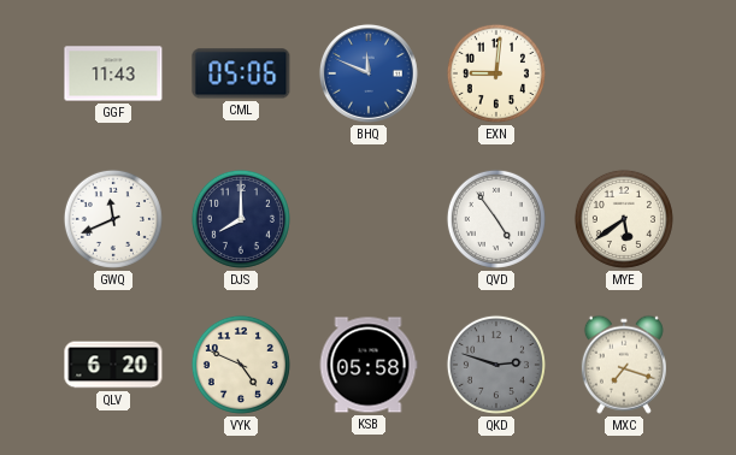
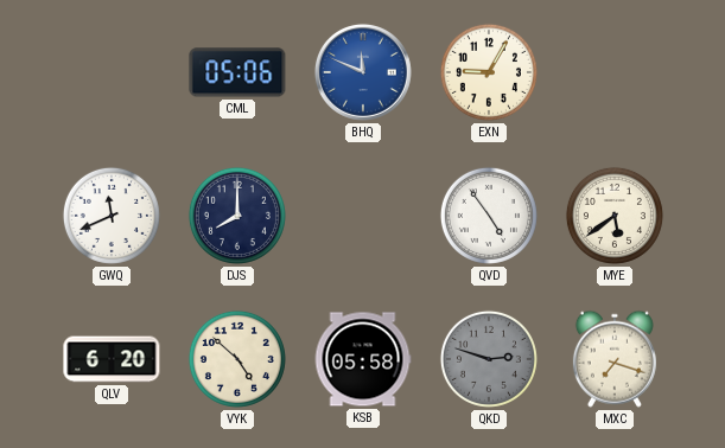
GGF: 11:43 -> none
EXN: 9:01 -> 9:05
VYK: 4:49 -> 4:52
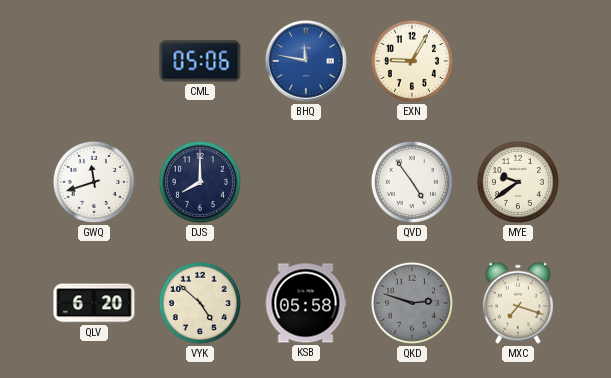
BHQ: 11:49 -> 11:47
GWQ: 11:41 -> 11:42
MYE: 5:39 -> 9:39
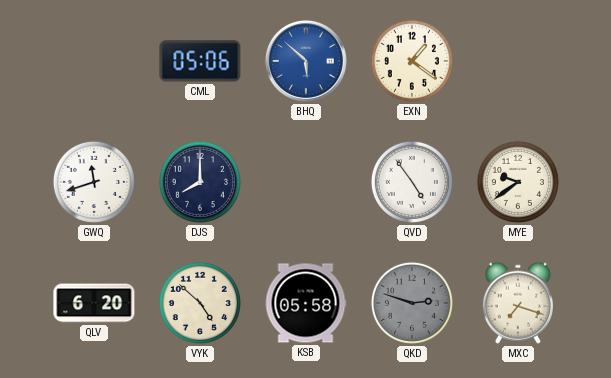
BHQ: 11:47 -> 5:52
EXN: 9:05 -> 1:21
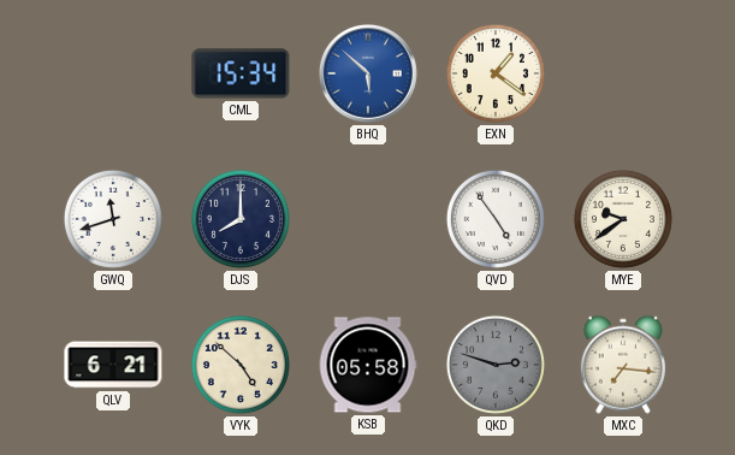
CML: 05:06 -> 15:34
QLV: 6:20 -> 6:21
MXC: 7:18 -> 7:16
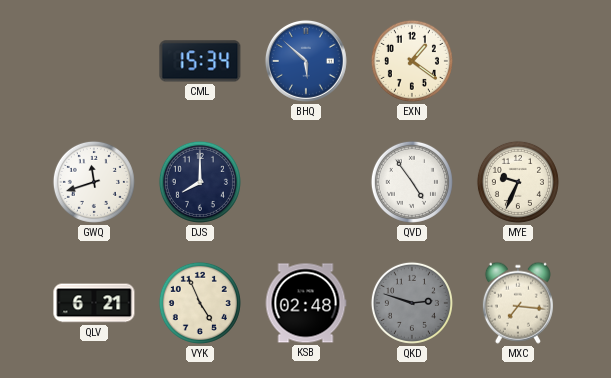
MYE: 9:39 -> 9:34
VYK: 4:52 -> 4:56
KSB: 05:58 -> 02:48
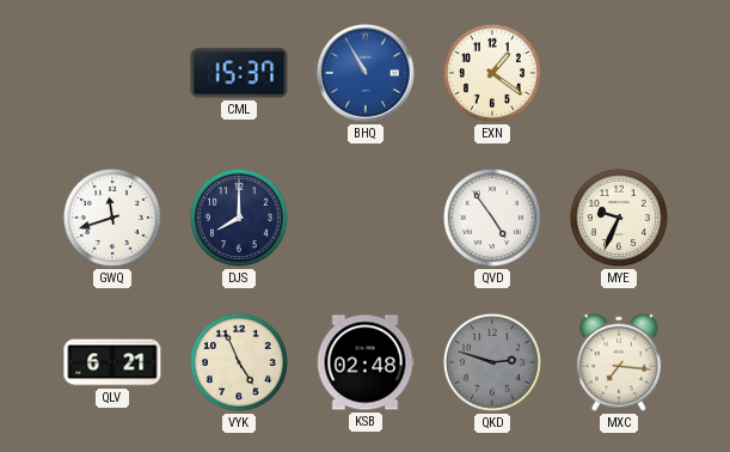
CML: 15:34 -> 15:37
BHQ: 5:52 -> 10:55
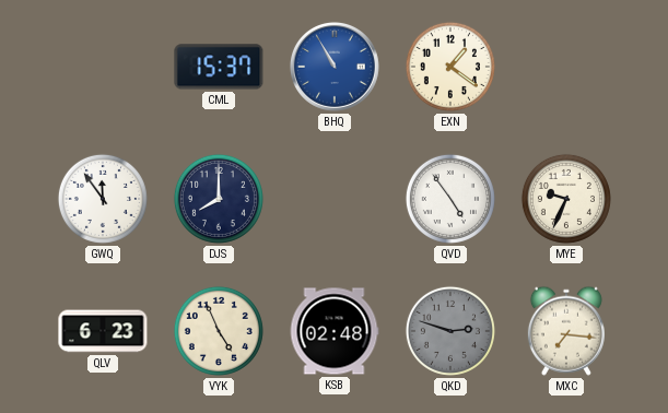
GWQ: 11:42 -> 11:54
QLV: 6:21 -> 6:23
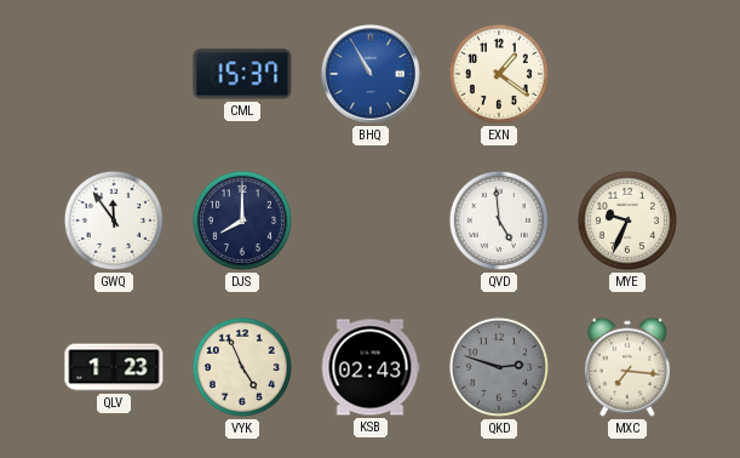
QVD: 4:54 -> 4:59
QLV: 6:23 -> 1:23
KSB: 02:48 -> 02:43
